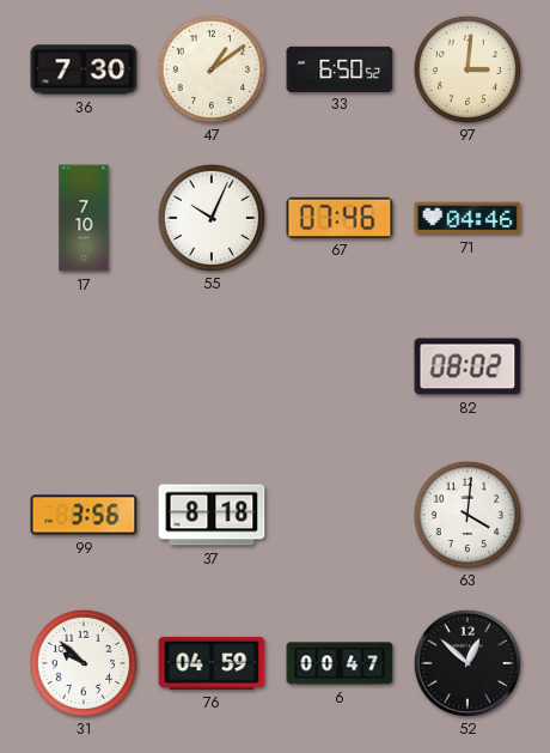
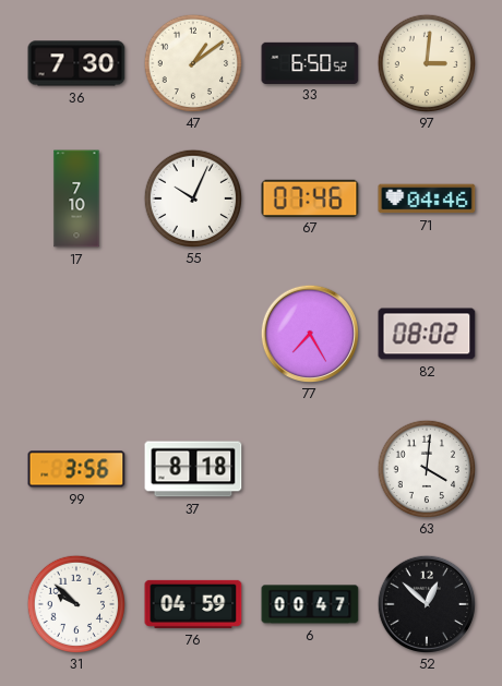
77: none -> 7:25
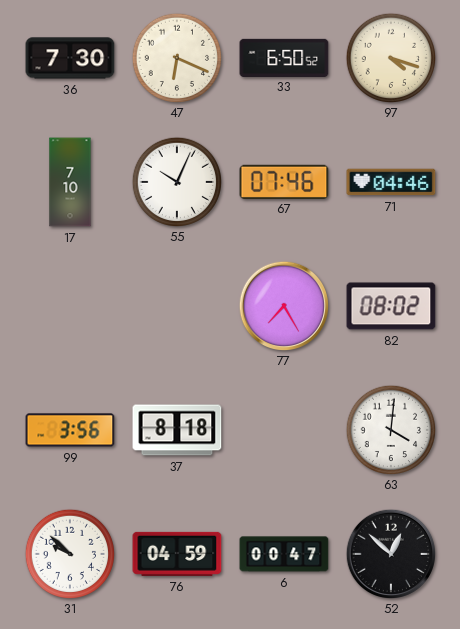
47: 1:09 -> 6:19
97: 3:01 -> 4:18
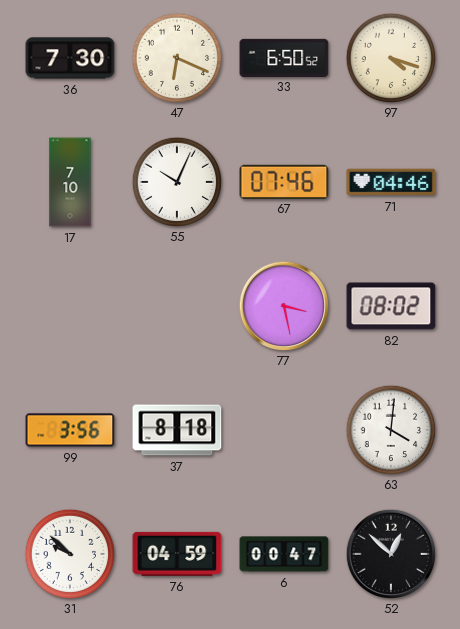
77: 7:25 -> 3:28
